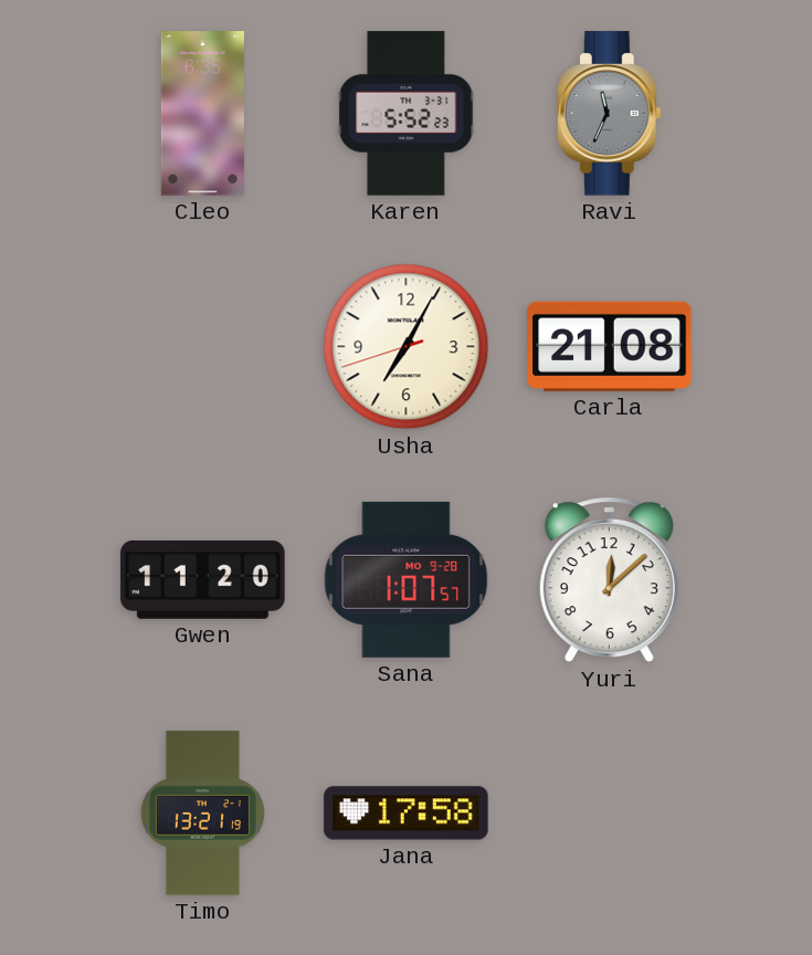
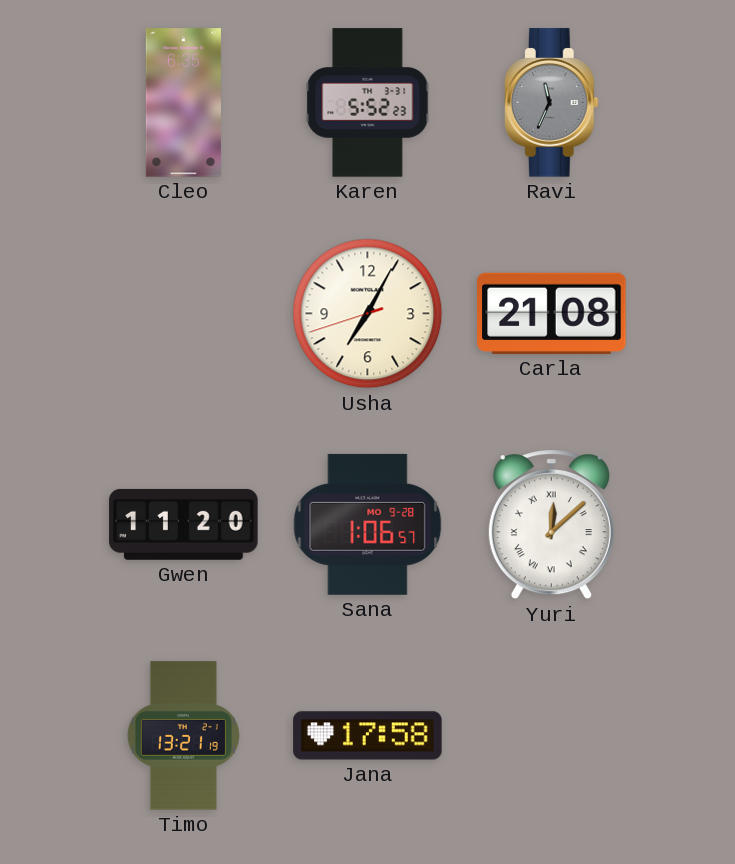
Sana: 1:07 -> 1:06
Yuri numerals: Arabic -> Roman
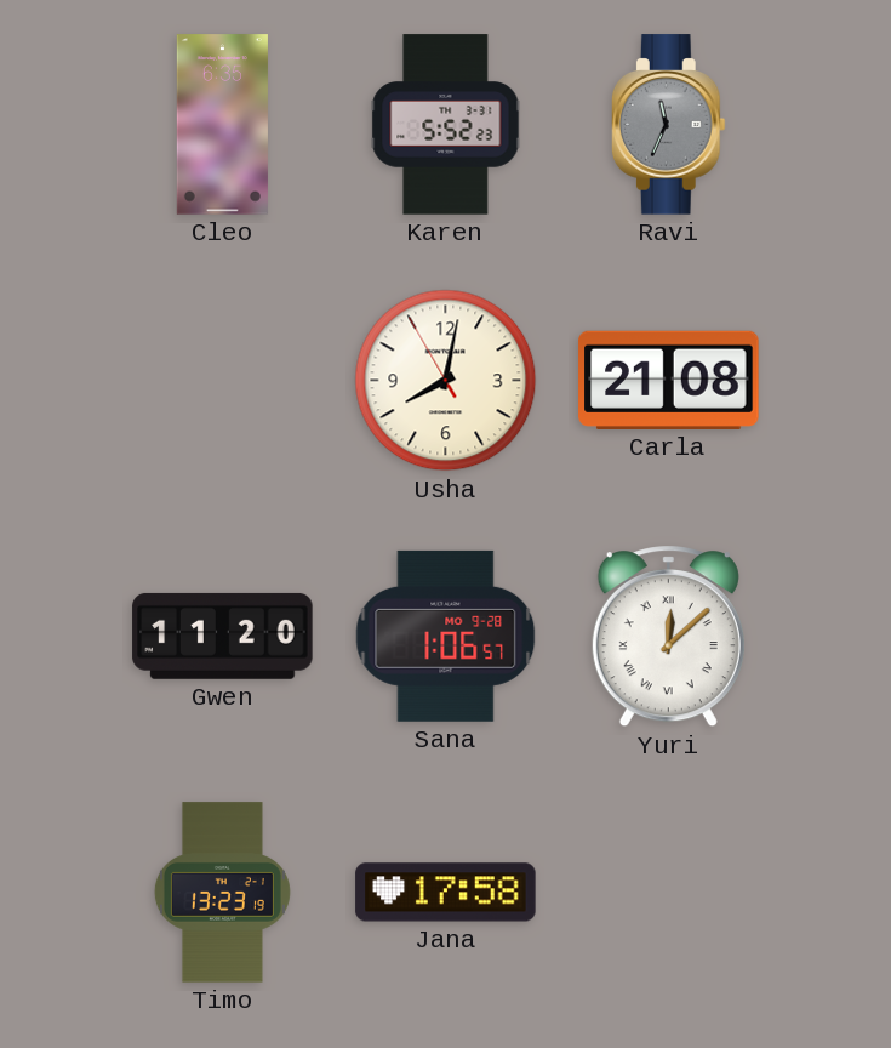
Usha: 7:04 -> 8:01
Timo: 13:21 -> 13:23
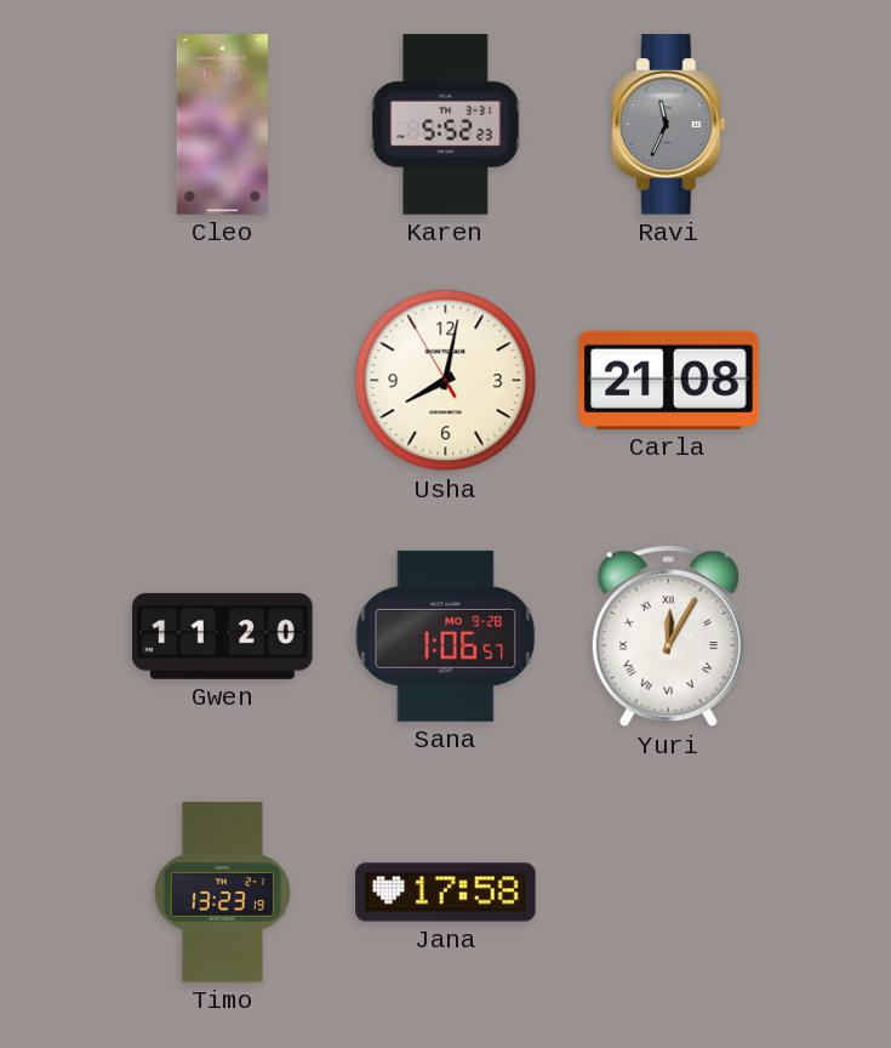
Yuri: 12:08 -> 12:05
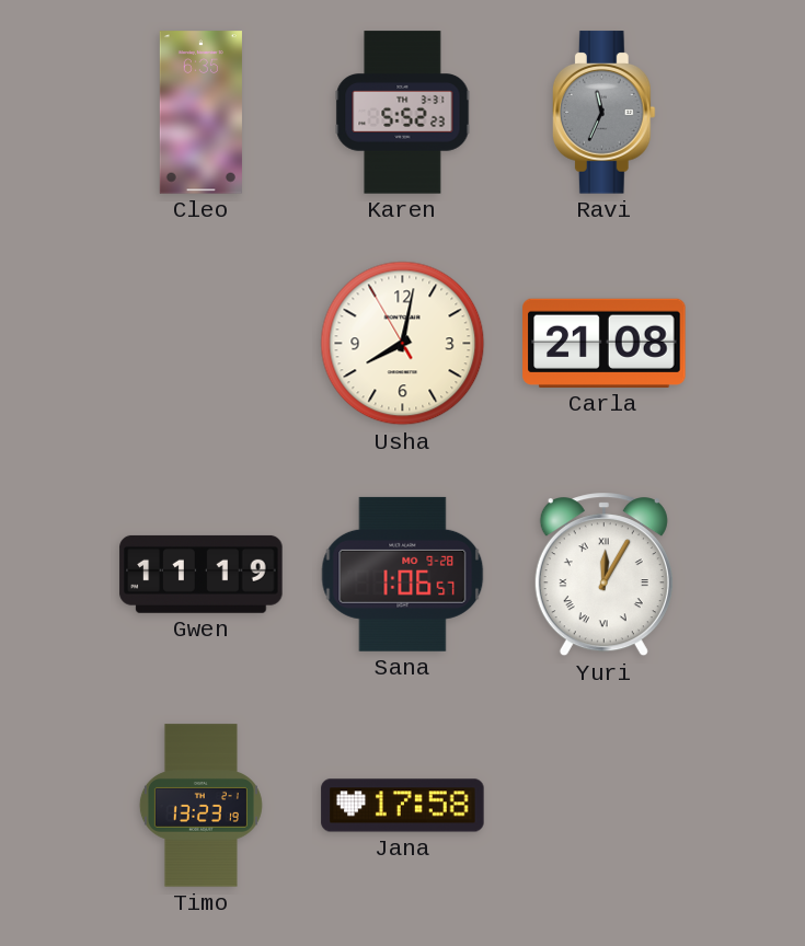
Gwen: 11:20 -> 11:19
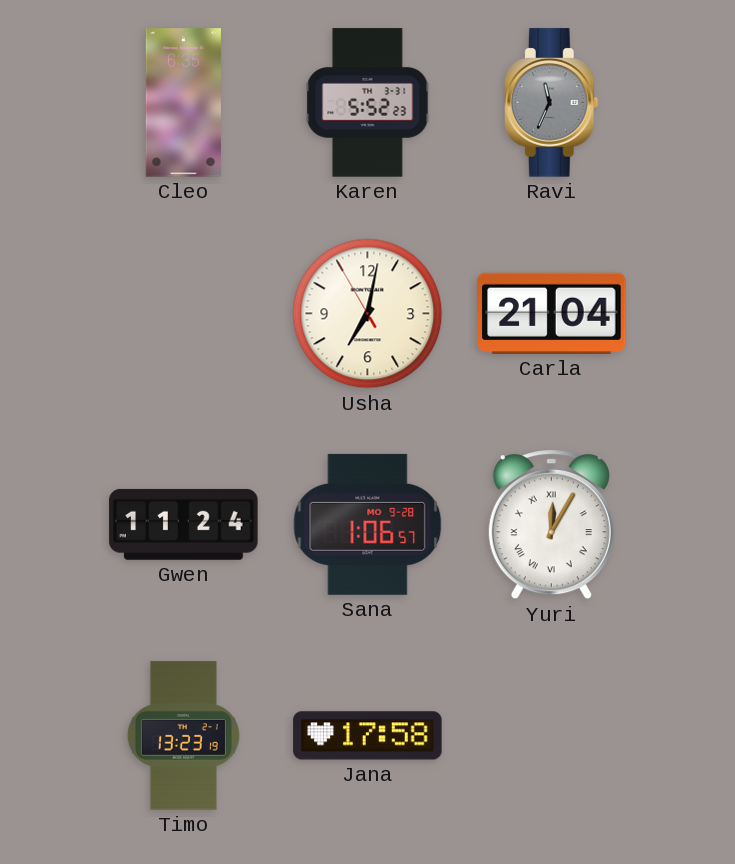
Usha: 8:01 -> 7:01
Carla: 21:08 -> 21:04
Gwen: 11:19 -> 11:24
